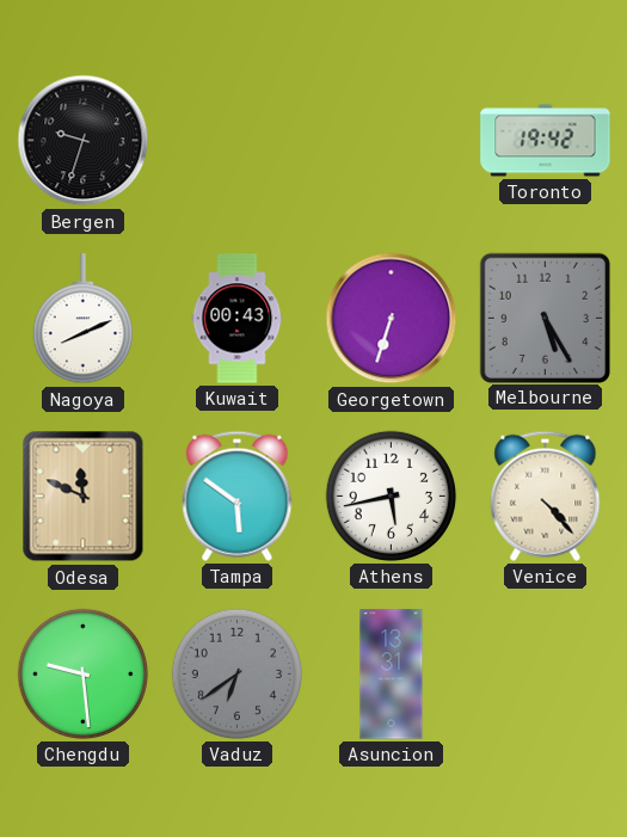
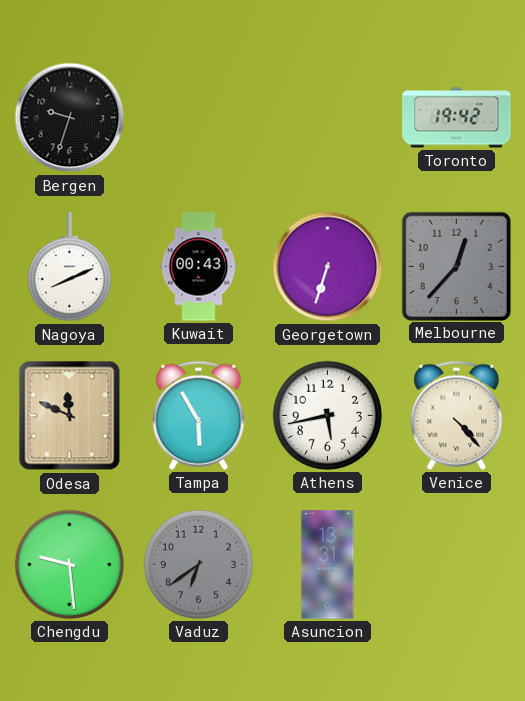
Melbourne: 5:25 -> 12:37
Tampa: 5:51 -> 5:55
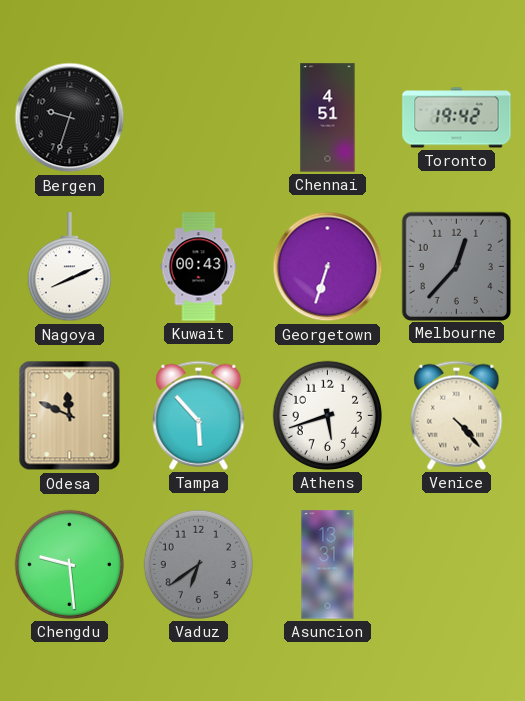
Chennai: none -> 4:51
Tampa: 5:55 -> 5:53
Athens: 5:43 -> 5:42
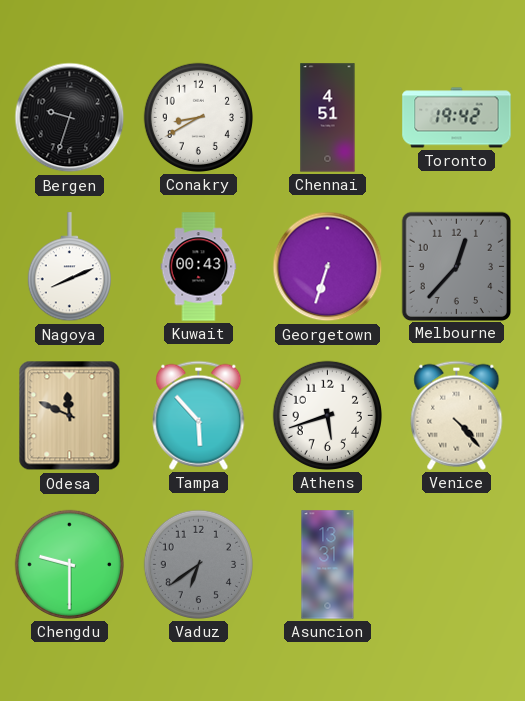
Conakry: none -> 8:40
Chengdu: 9:29 -> 9:30
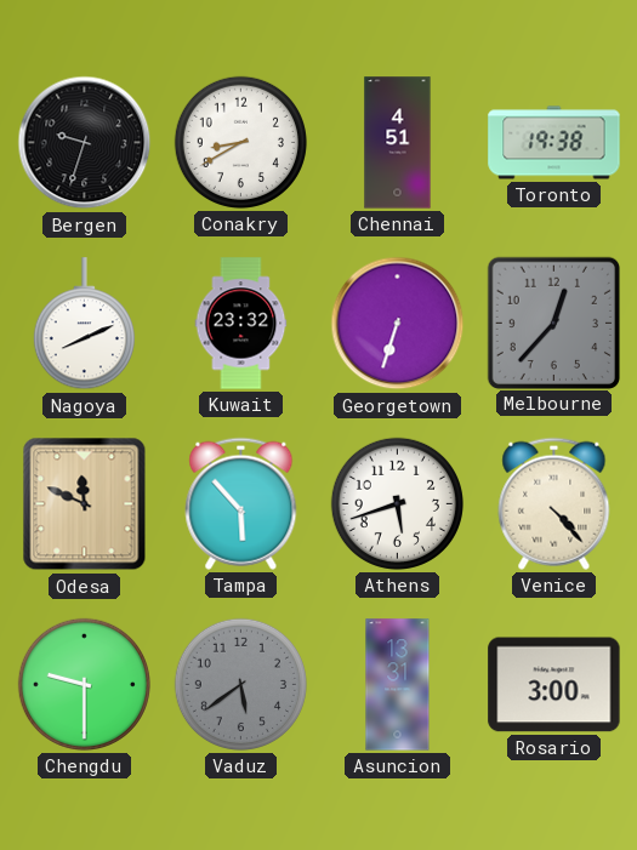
Toronto: 19:42 -> 19:38
Kuwait: 00:43 -> 23:32
Vaduz: 6:39 -> 5:39
Rosario: none -> 3:00
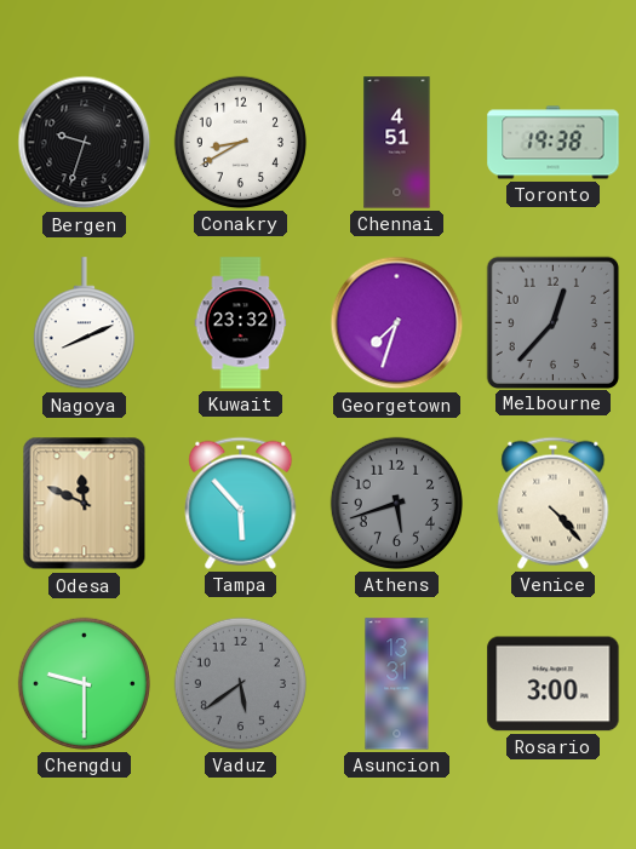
Georgetown: 6:33 -> 7:33
Athens dial: white -> grey
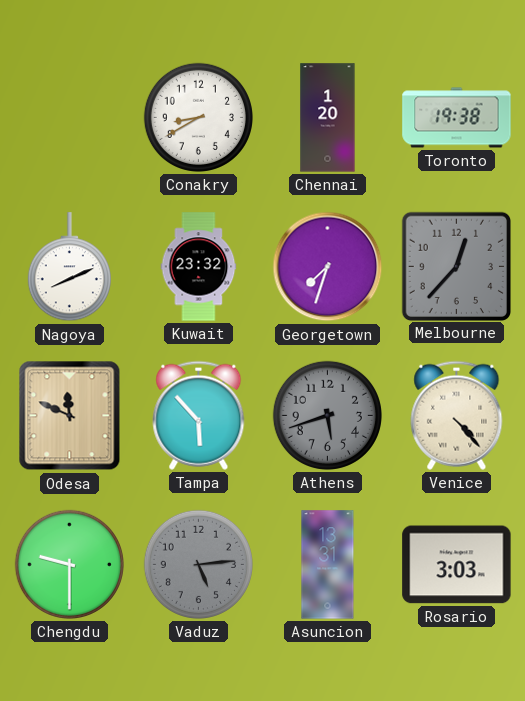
Bergen: 9:33 -> none
Chennai: 4:51 -> 1:20
Vaduz: 5:39 -> 5:14
Rosario: 3:00 -> 3:03
